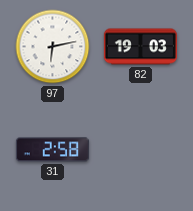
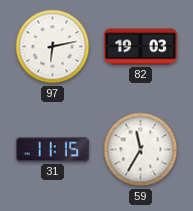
31: 2:58 -> 11:15
59: none -> 11:35
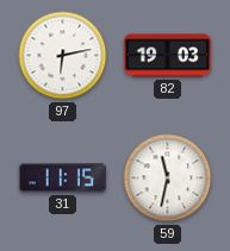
59: 11:35 -> 11:32
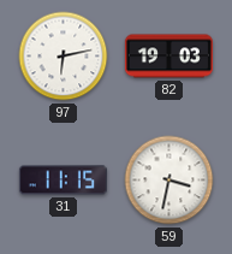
59: 11:32 -> 3:32
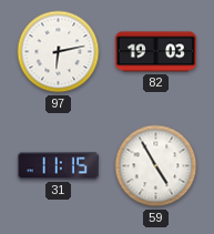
59: 3:32 -> 4:55
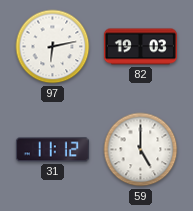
31: 11:15 -> 11:12
59: 4:55 -> 5:00
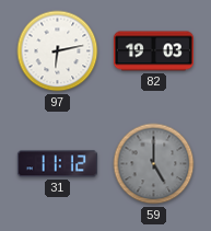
59 dial: white -> grey
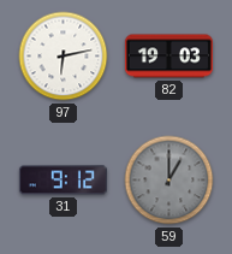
31: 11:12 -> 9:12
59: 5:00 -> 1:00
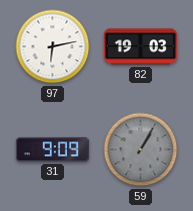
31: 9:12 -> 9:09
59: 1:00 -> 1:05
